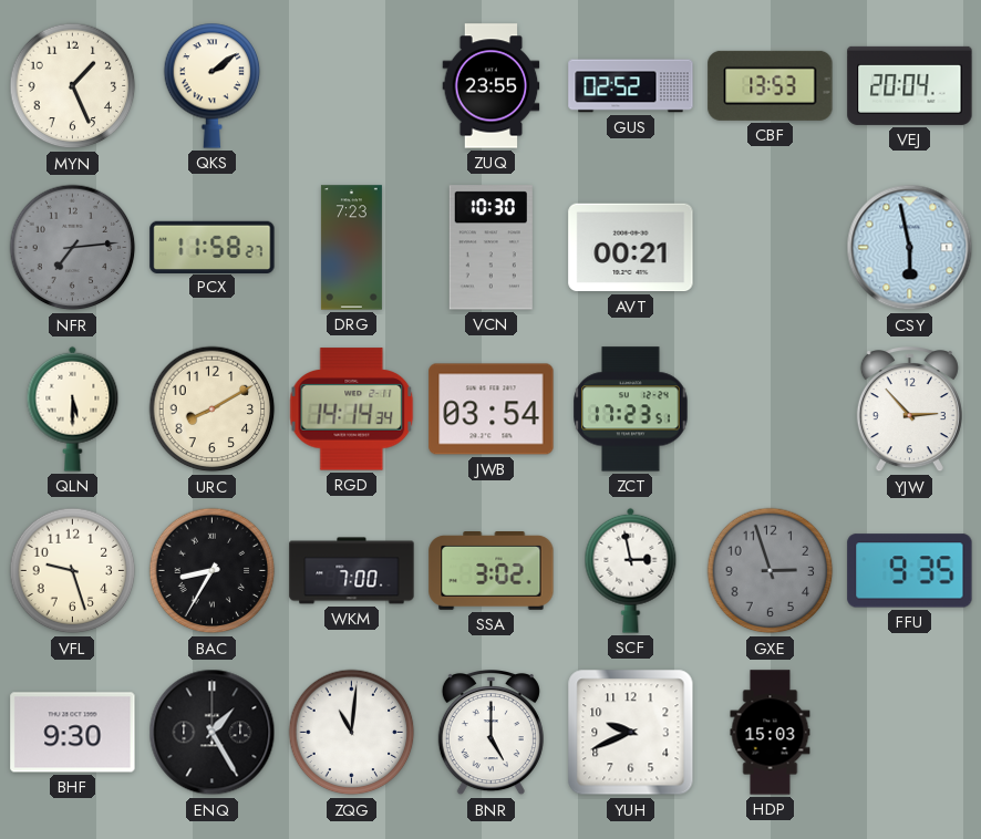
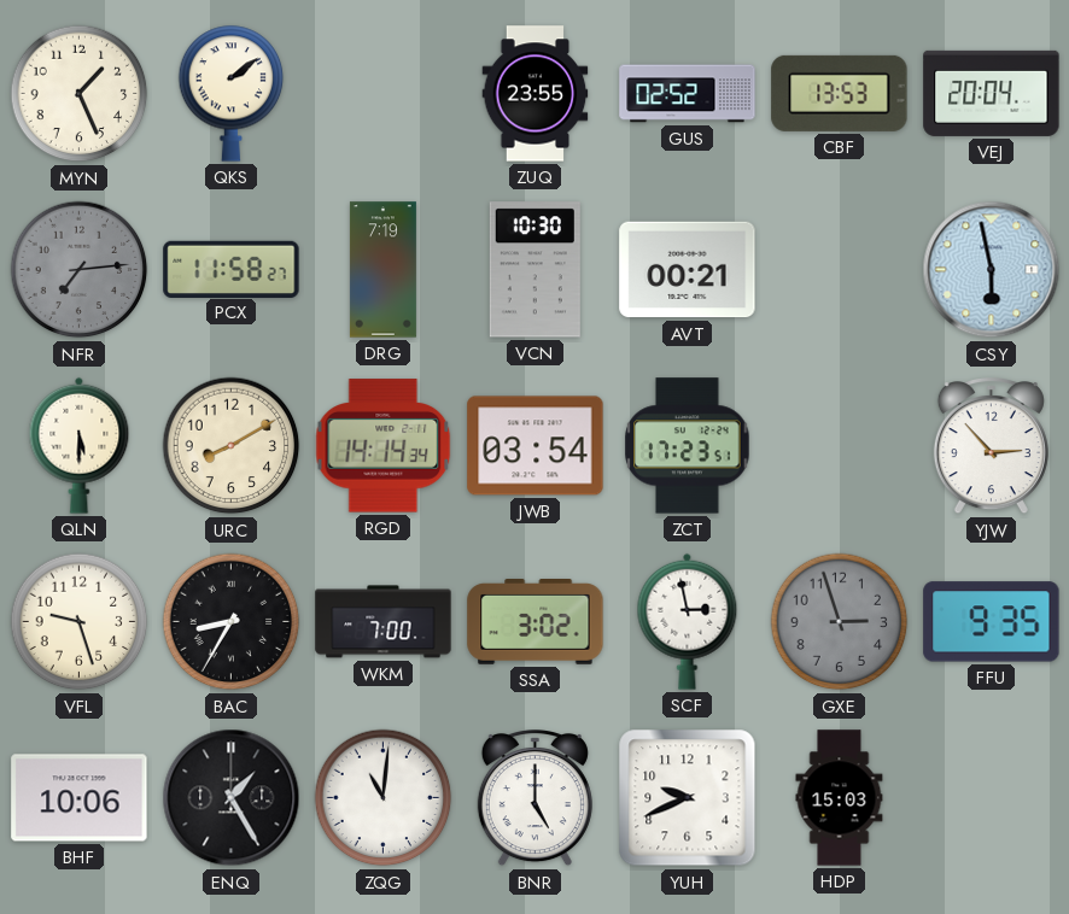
DRG: 7:23 -> 7:19
BHF: 9:30 -> 10:06
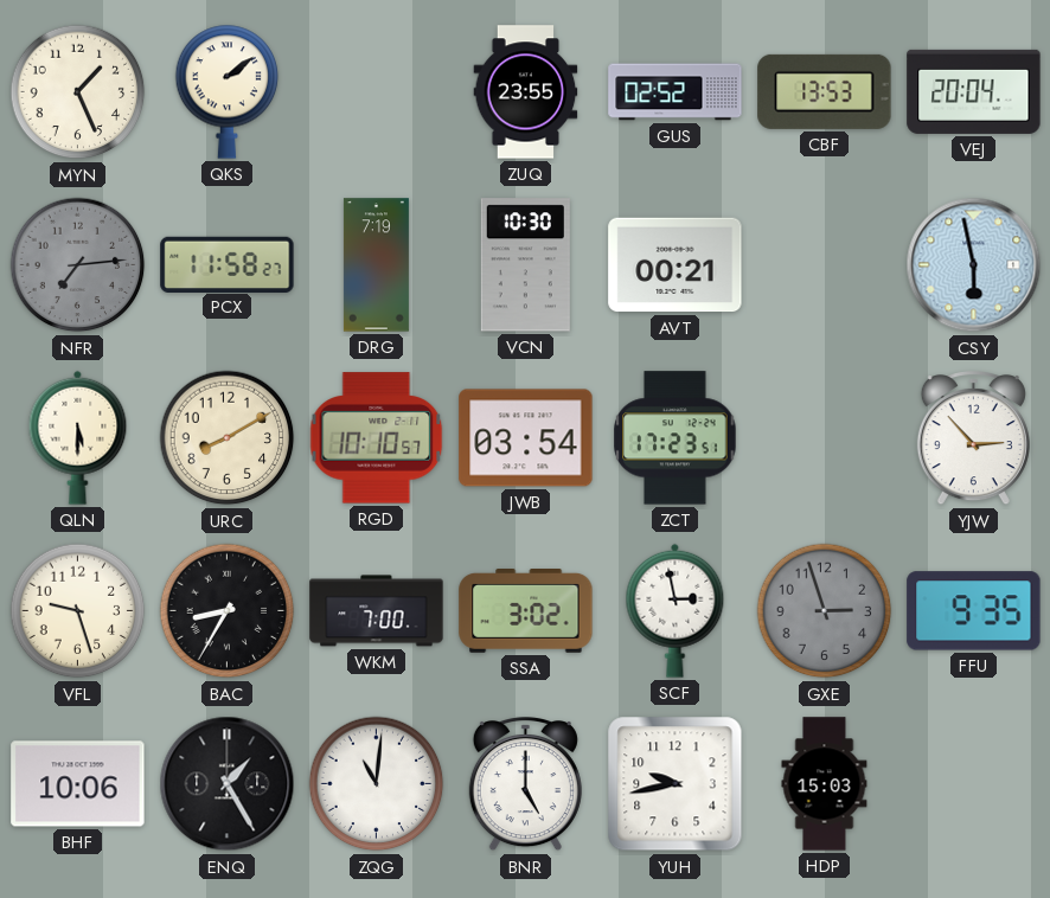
RGD: 14:14 -> 10:10
YUH: 9:41 -> 9:43
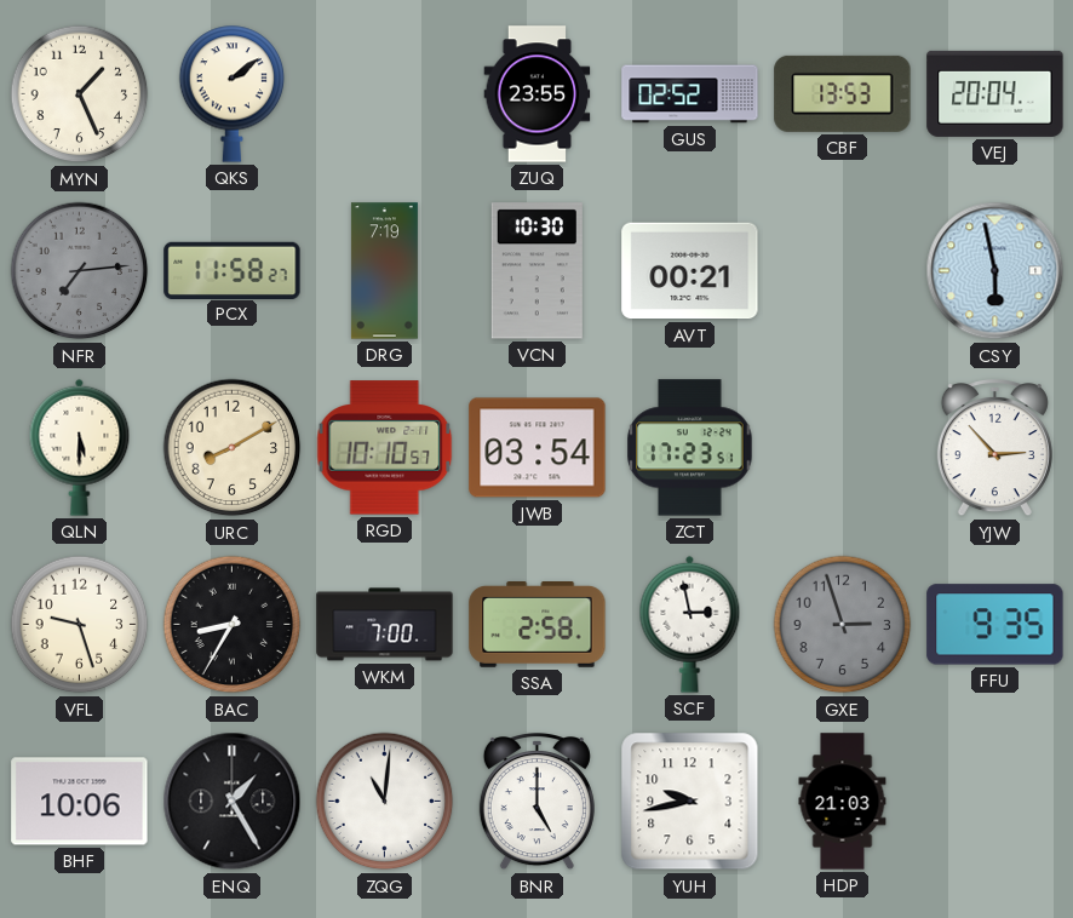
SSA: 3:02 -> 2:58
HDP: 15:03 -> 21:03
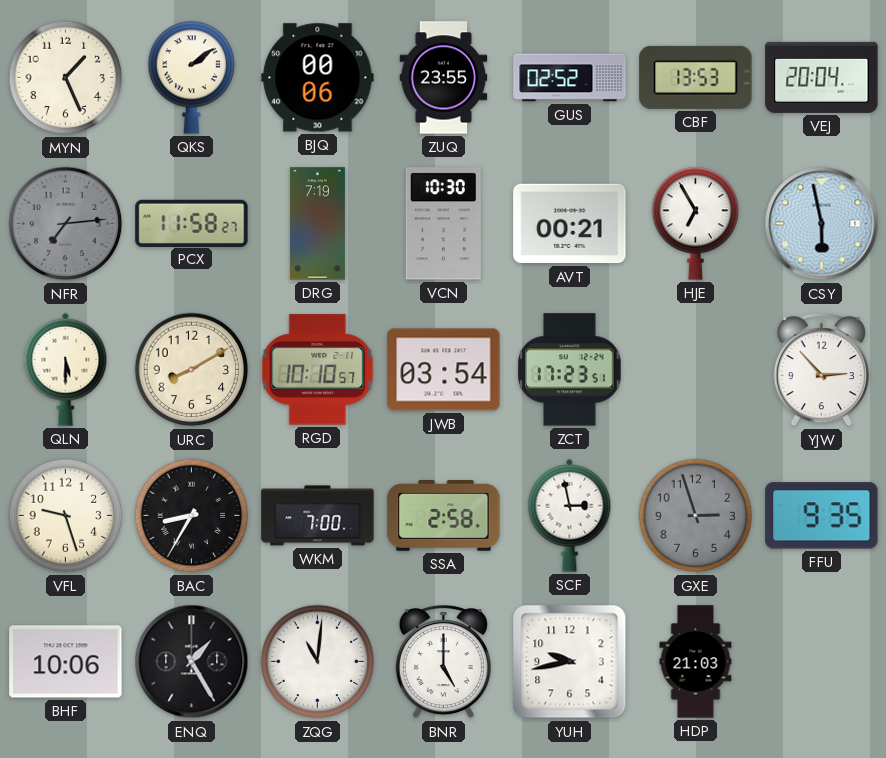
BJQ: none -> 00:06
HJE: none -> 6:55
